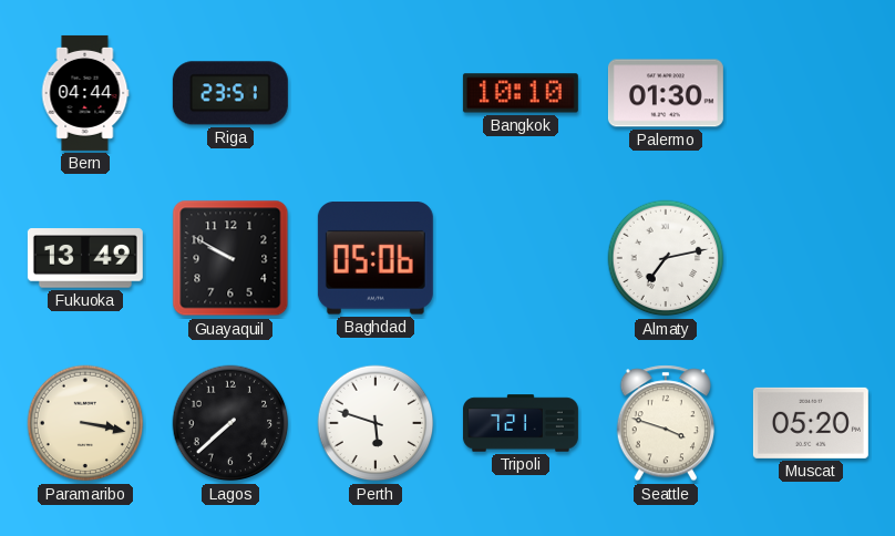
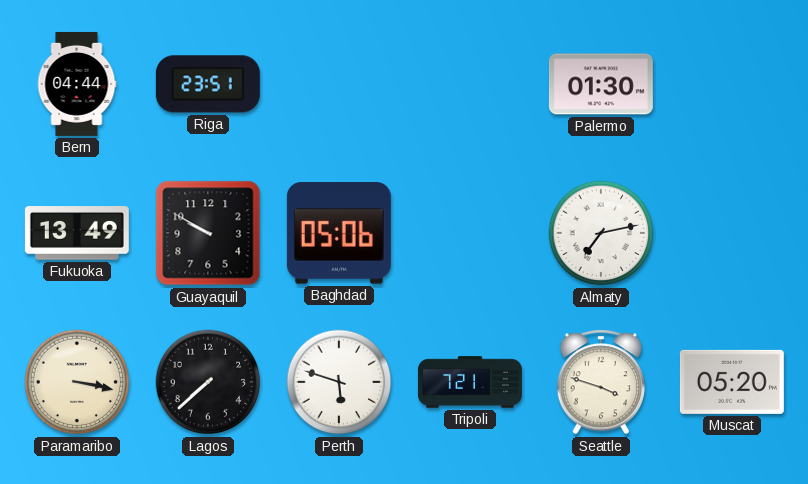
Bangkok: 10:10 -> none
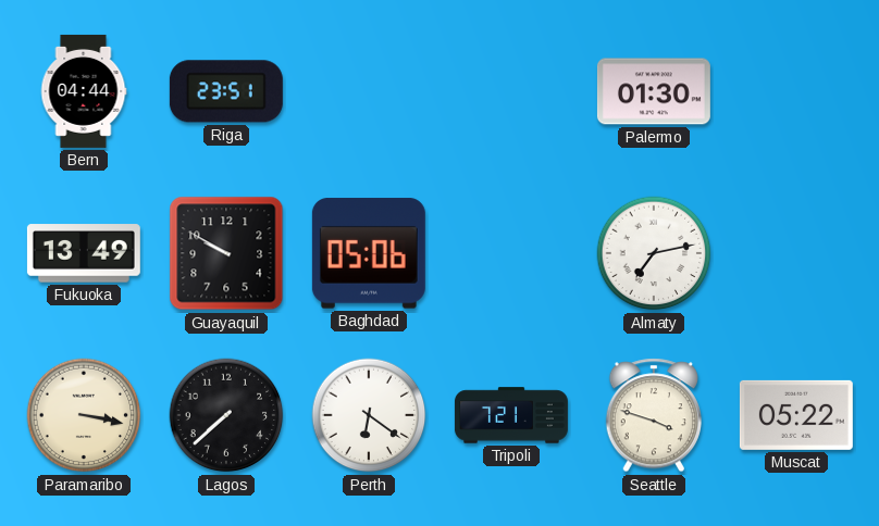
Perth: 5:48 -> 6:21
Muscat: 05:20 -> 05:22
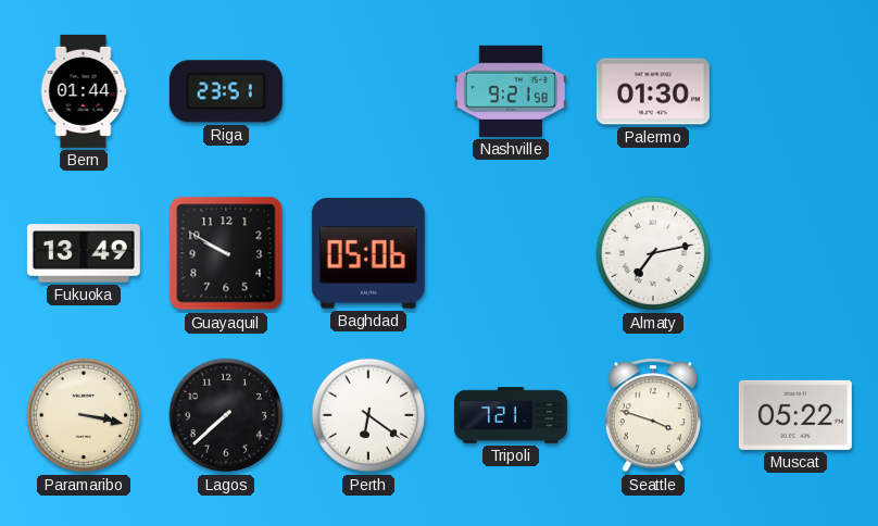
Bern: 04:44 -> 01:44
Nashville: none -> 9:21
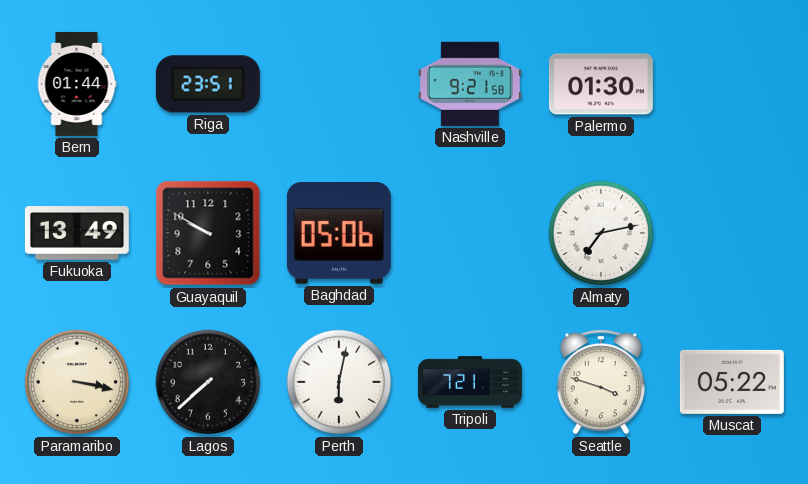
Perth: 6:21 -> 6:02
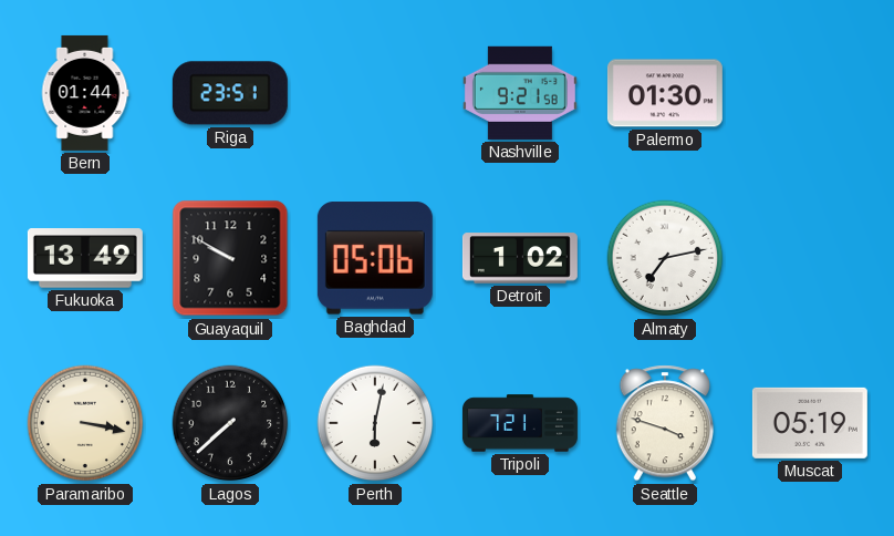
Detroit: none -> 1:02
Muscat: 05:22 -> 05:19
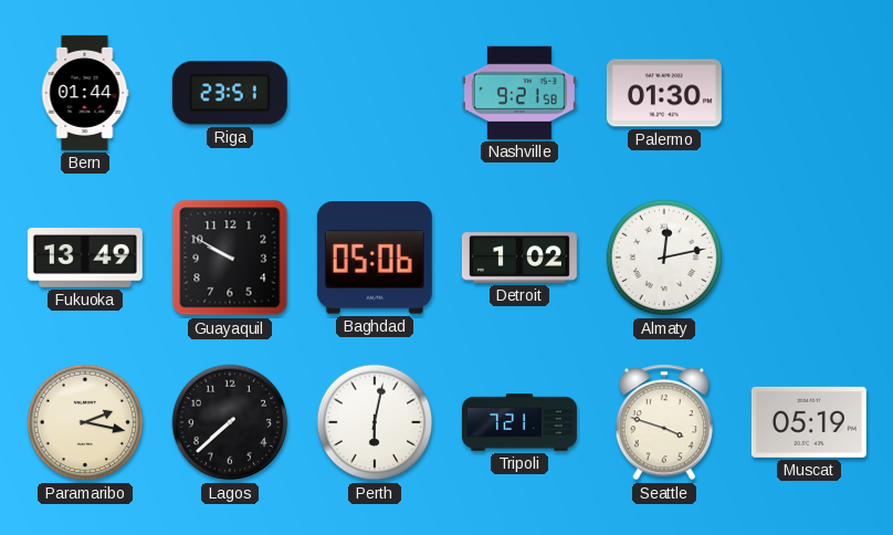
Almaty: 7:13 -> 12:13
Paramaribo: 3:17 -> 2:17
